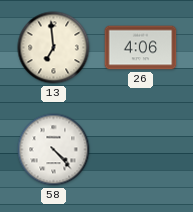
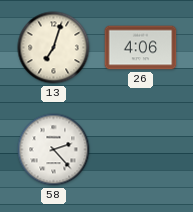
13: 6:59 -> 7:03
58: 4:23 -> 2:23
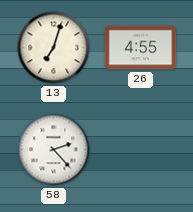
26: 4:06 -> 4:55
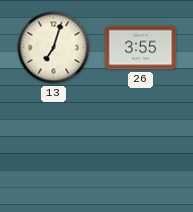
26: 4:55 -> 3:55
58: 2:23 -> none
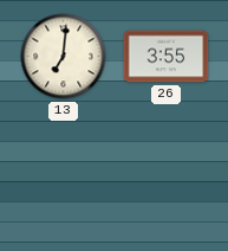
13: 7:03 -> 7:01
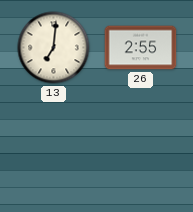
26: 3:55 -> 2:55
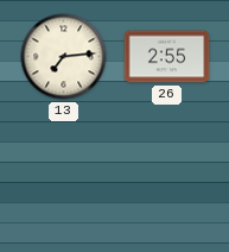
13: 7:01 -> 7:14
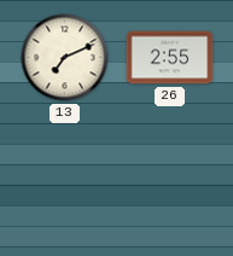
13: 7:14 -> 7:11
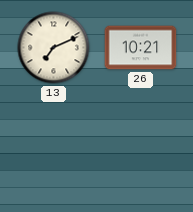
26: 2:55 -> 10:21
